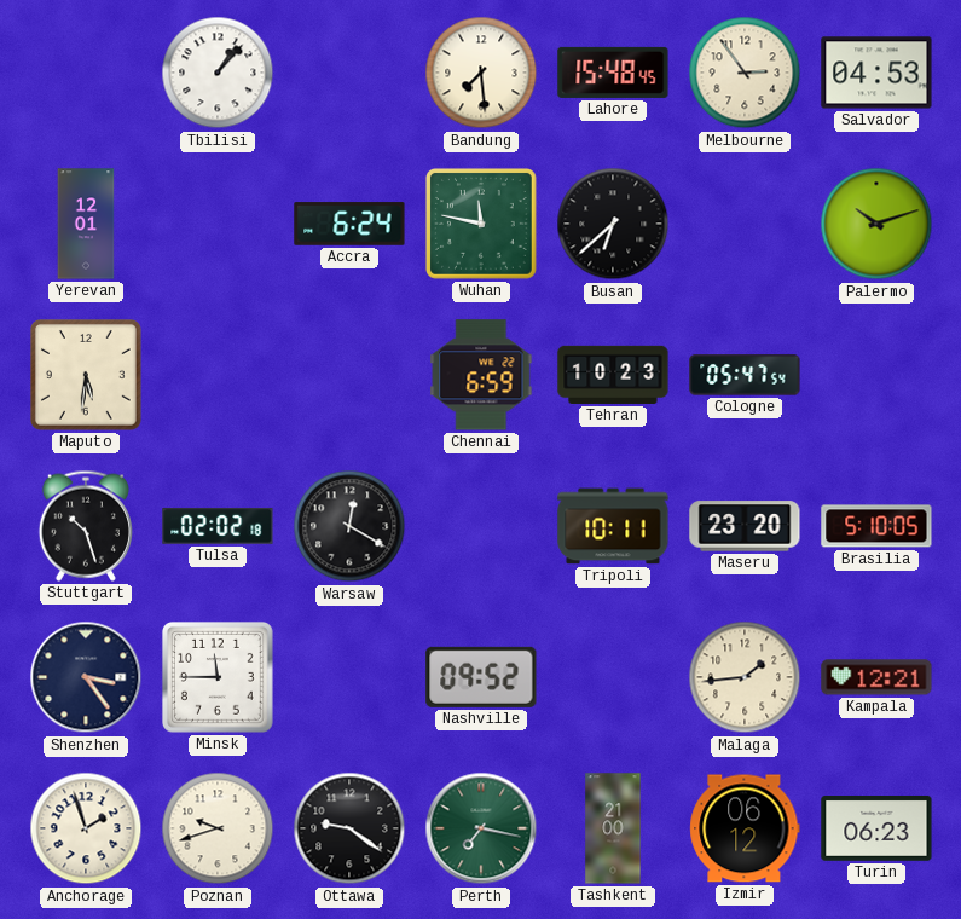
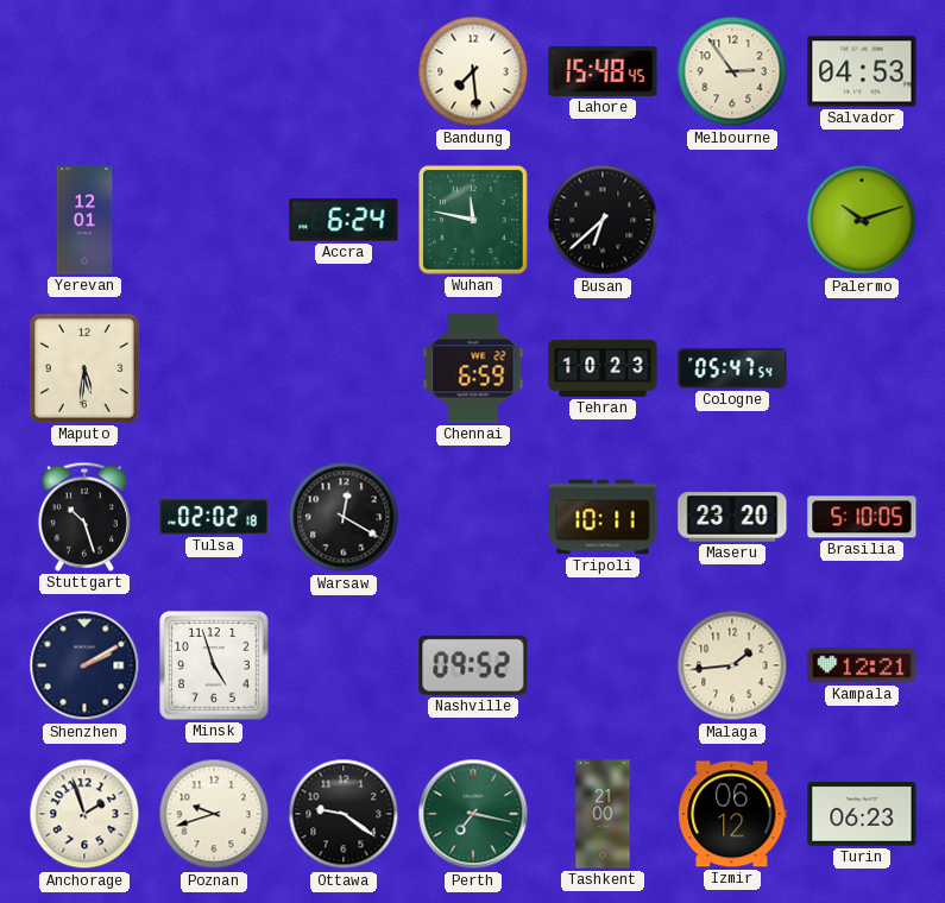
Tbilisi: 1:07 -> none
Shenzhen: 3:24 -> 2:10
Minsk: 11:45 -> 4:57
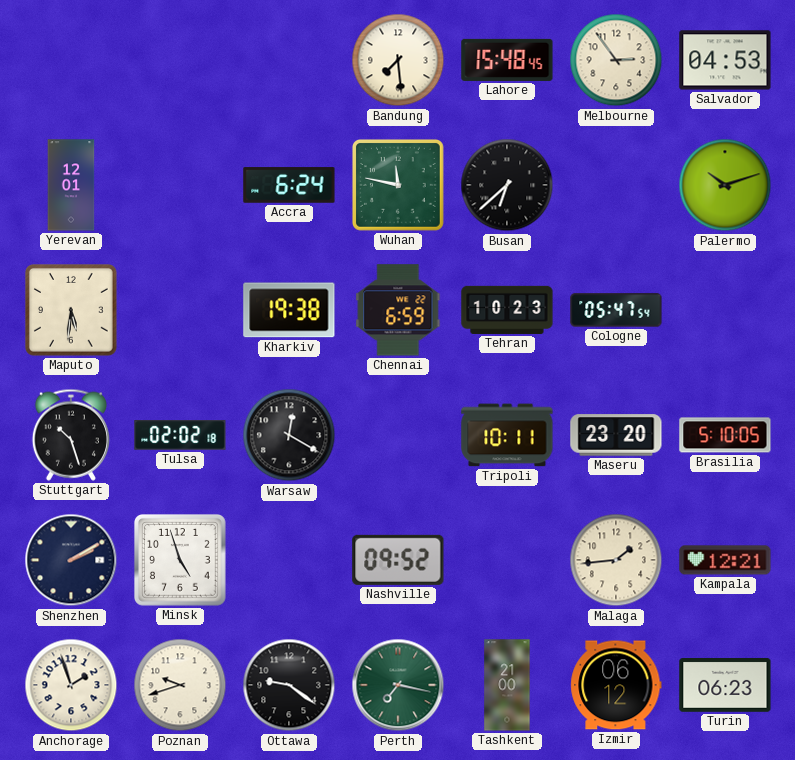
Kharkiv: none -> 19:38
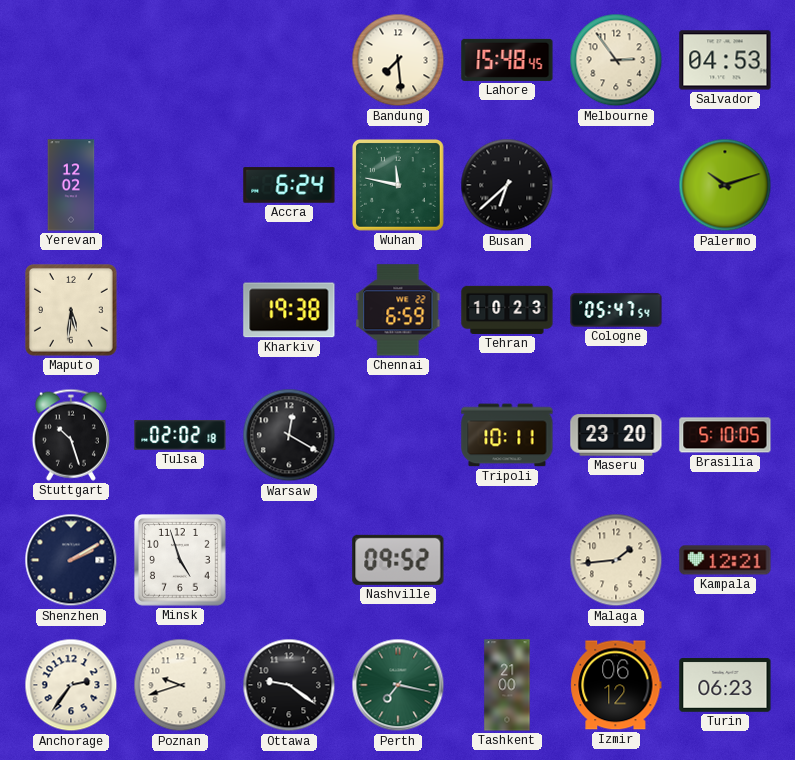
Yerevan: 12:01 -> 12:02
Anchorage: 1:57 -> 2:36
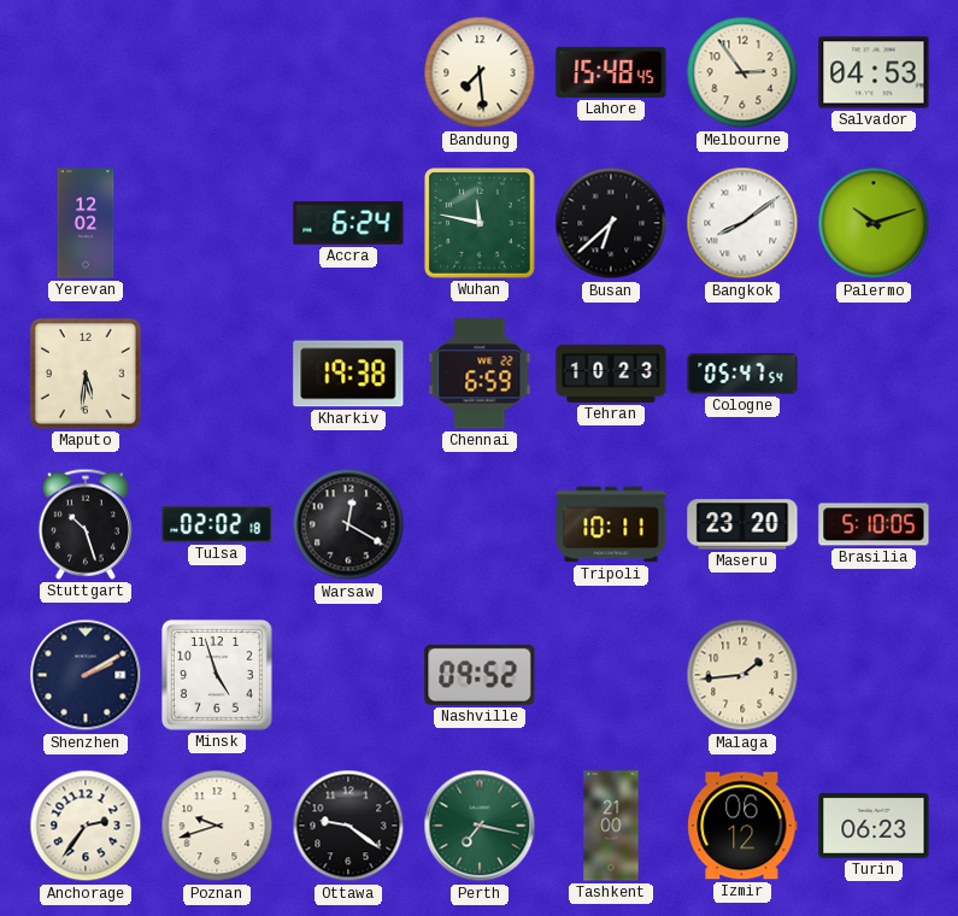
Bangkok: none -> 8:09
Kampala: 12:21 -> none
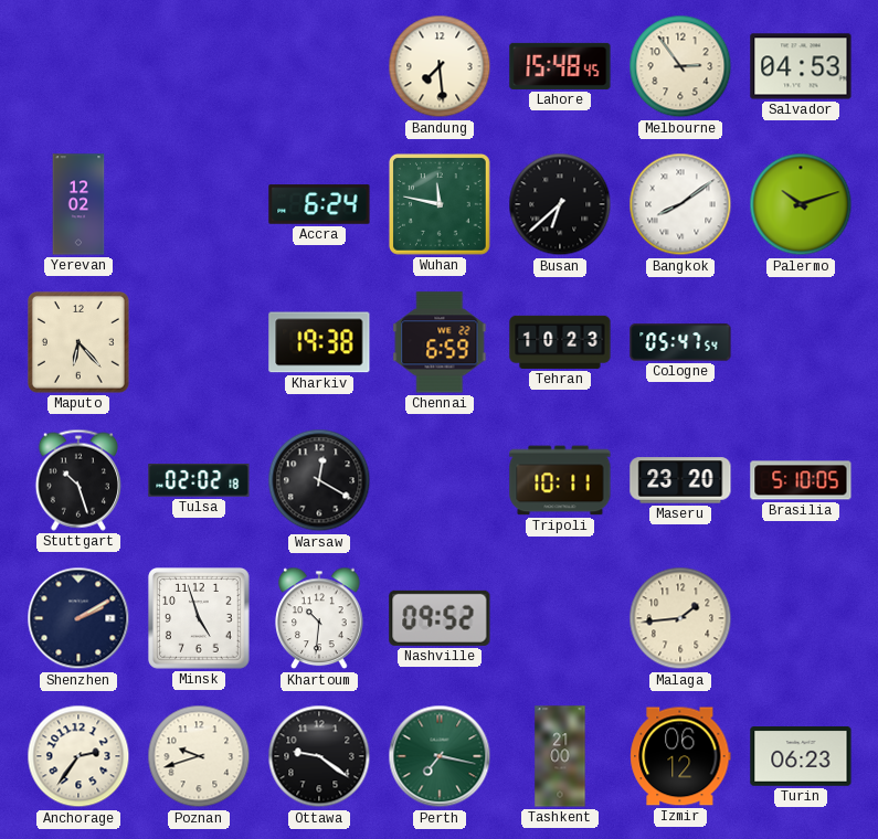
Maputo: 5:31 -> 6:23
Khartoum: none -> 10:31
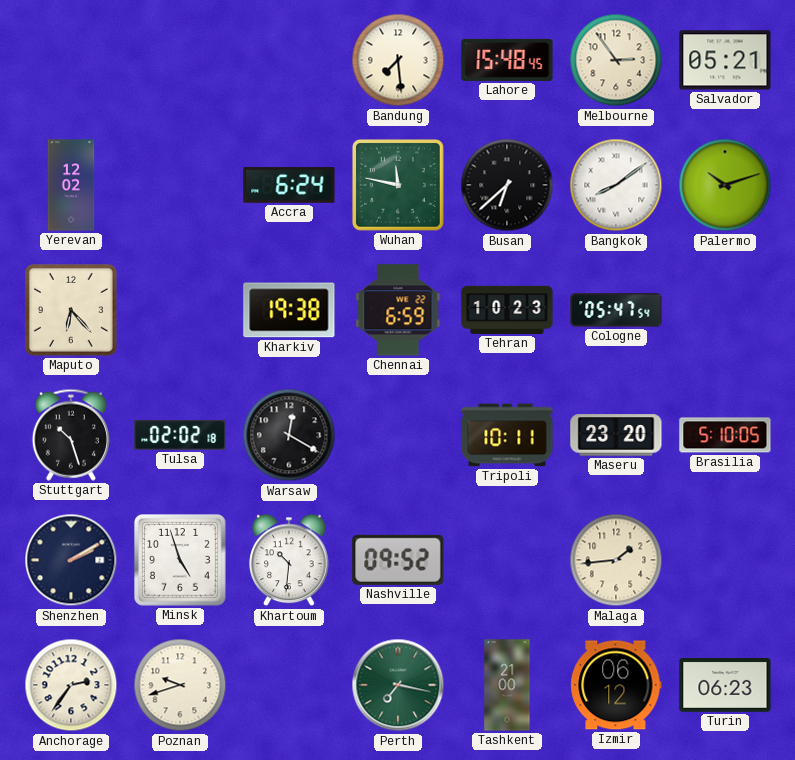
Salvador: 04:53 -> 05:21
Ottawa: 9:21 -> none
